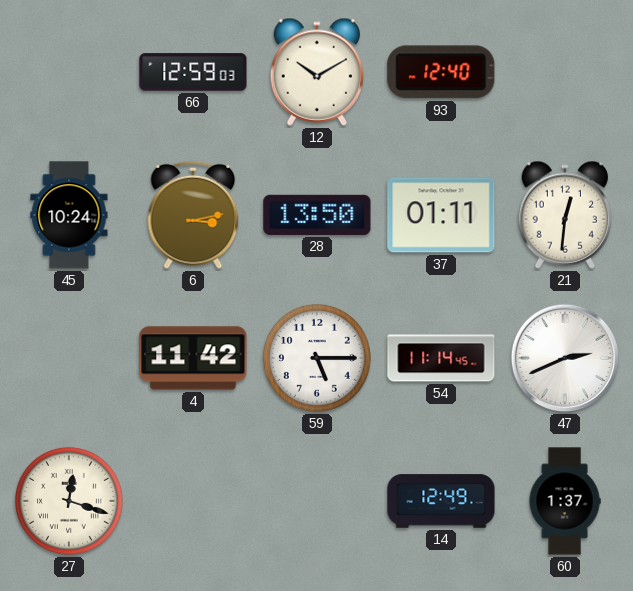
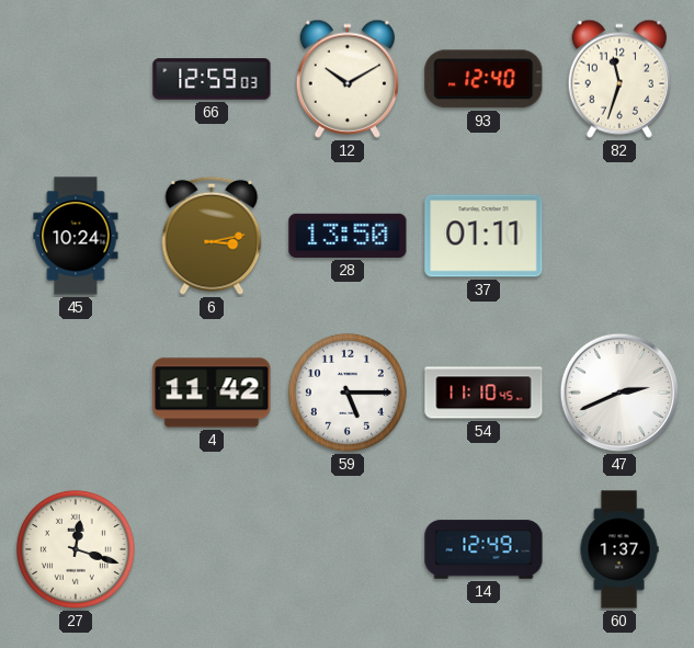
82: none -> 11:33
21: 12:31 -> none
54: 11:14 -> 11:10
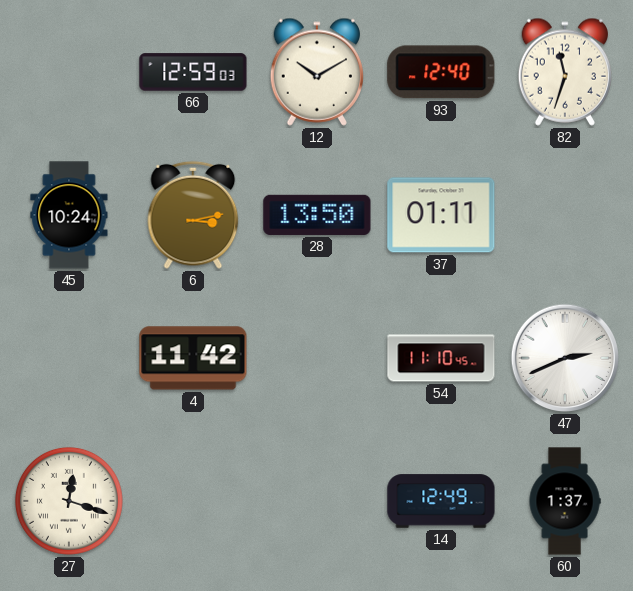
59: 5:15 -> none
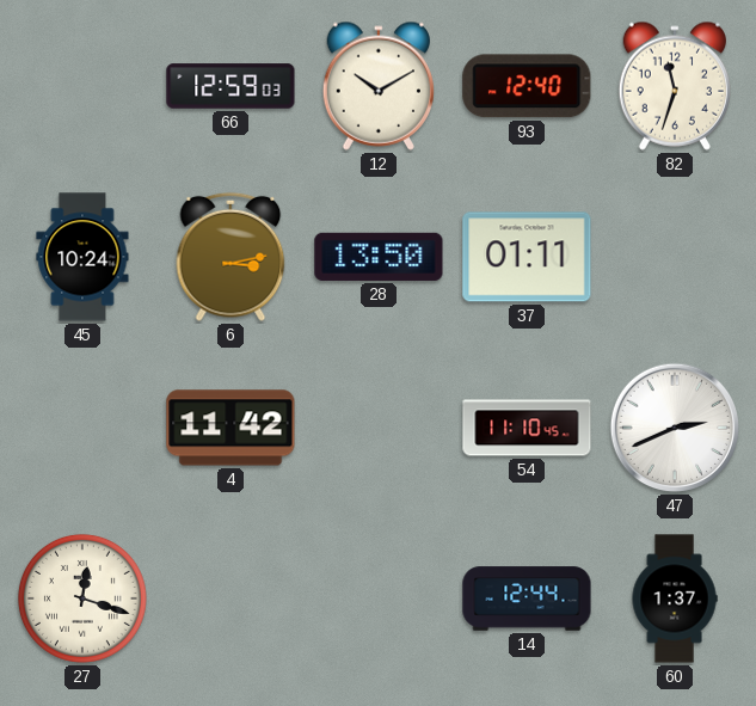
14: 12:49 -> 12:44
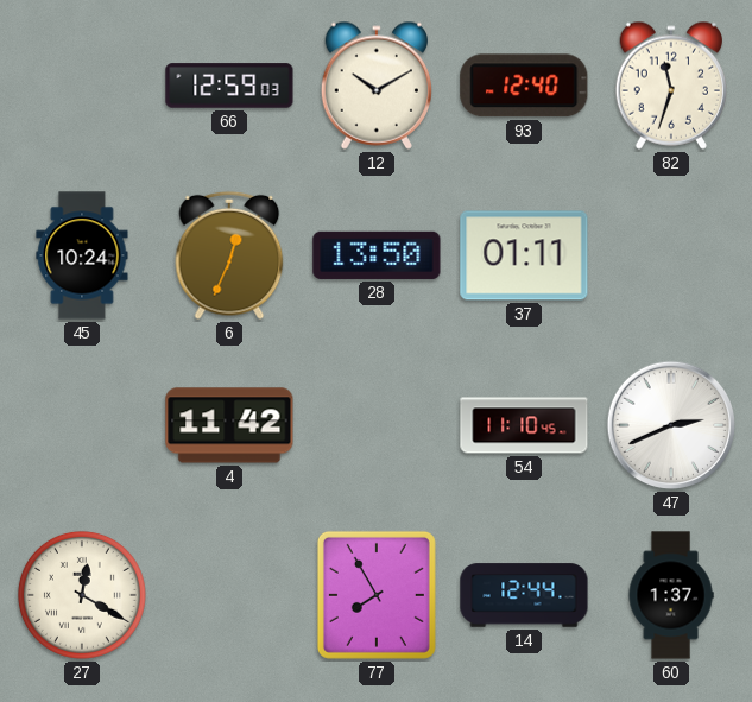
6: 3:13 -> 12:34
27: 12:18 -> 12:20
77: none -> 7:55
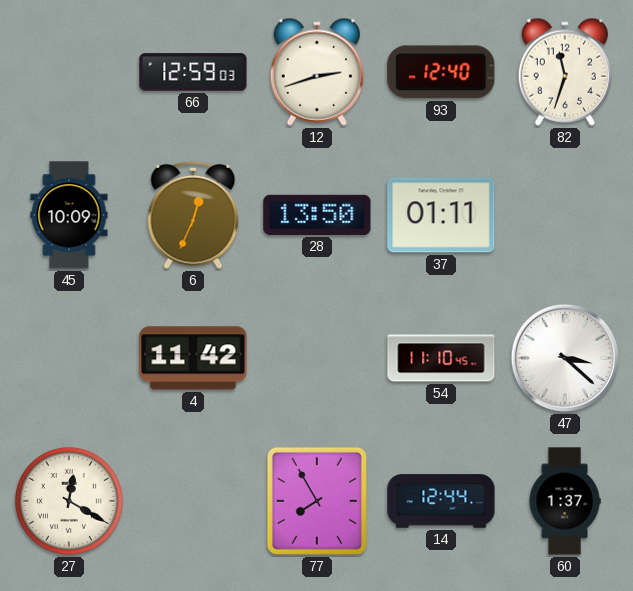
12: 10:10 -> 2:42
45: 10:24 -> 10:09
47: 2:41 -> 3:22
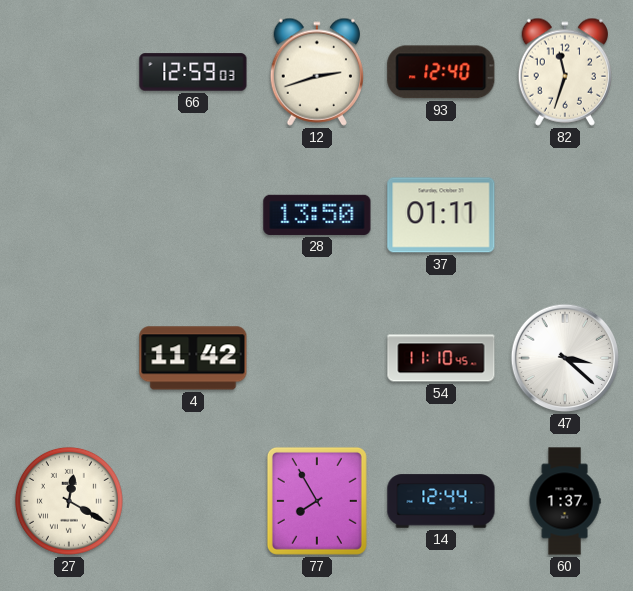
45: 10:09 -> none
6: 12:34 -> none
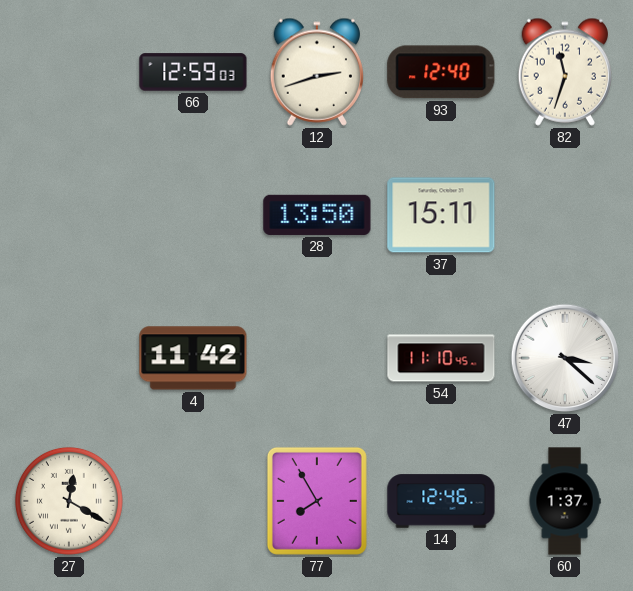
37: 01:11 -> 15:11
14: 12:44 -> 12:46
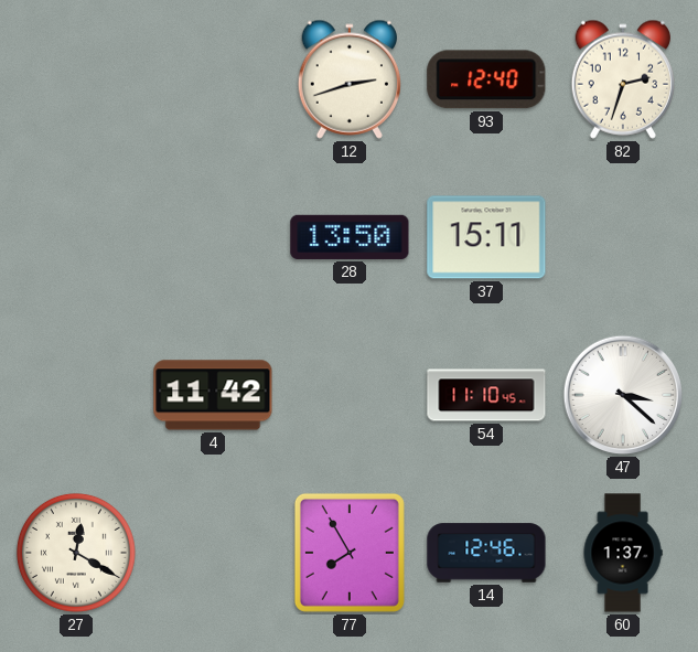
66: 12:59 -> none
82: 11:33 -> 2:33
